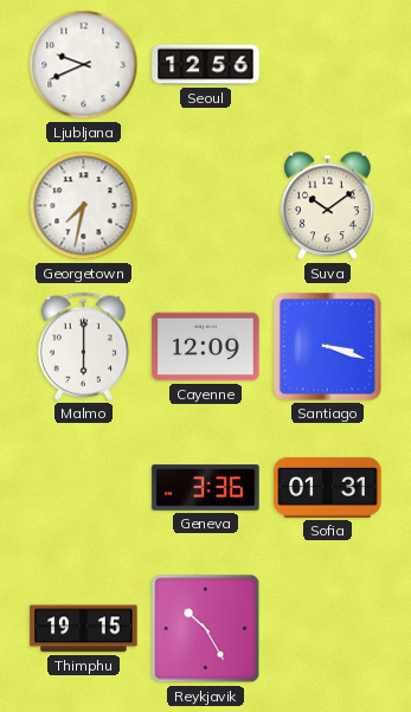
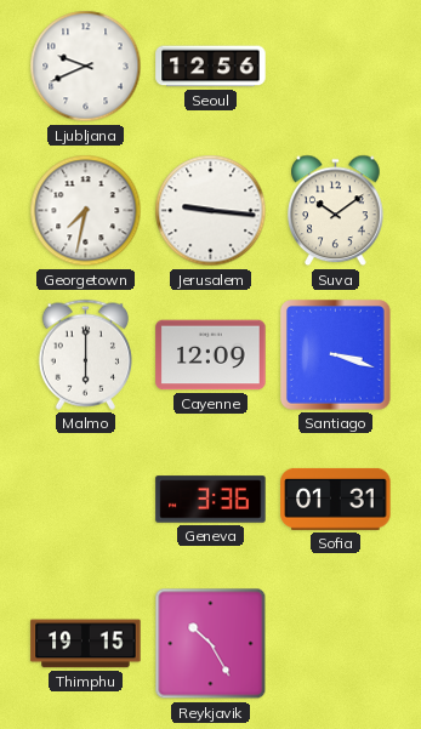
Jerusalem: none -> 9:16
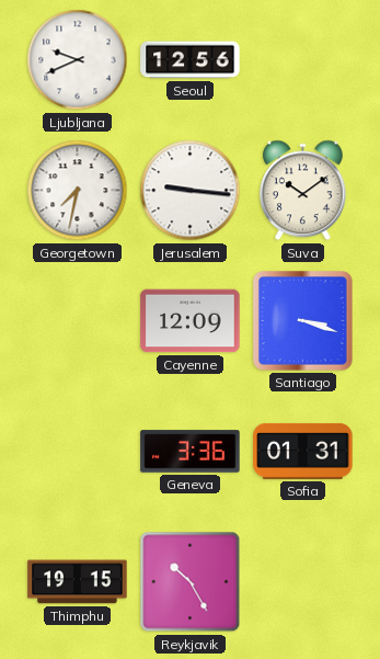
Malmo: 6:00 -> none
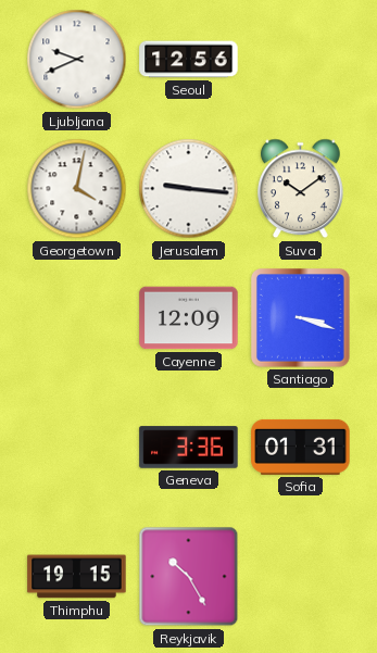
Georgetown: 7:32 -> 4:02
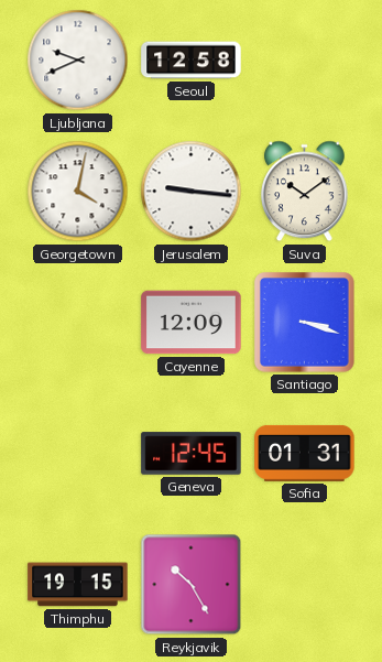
Seoul: 12:56 -> 12:58
Geneva: 3:36 -> 12:45
